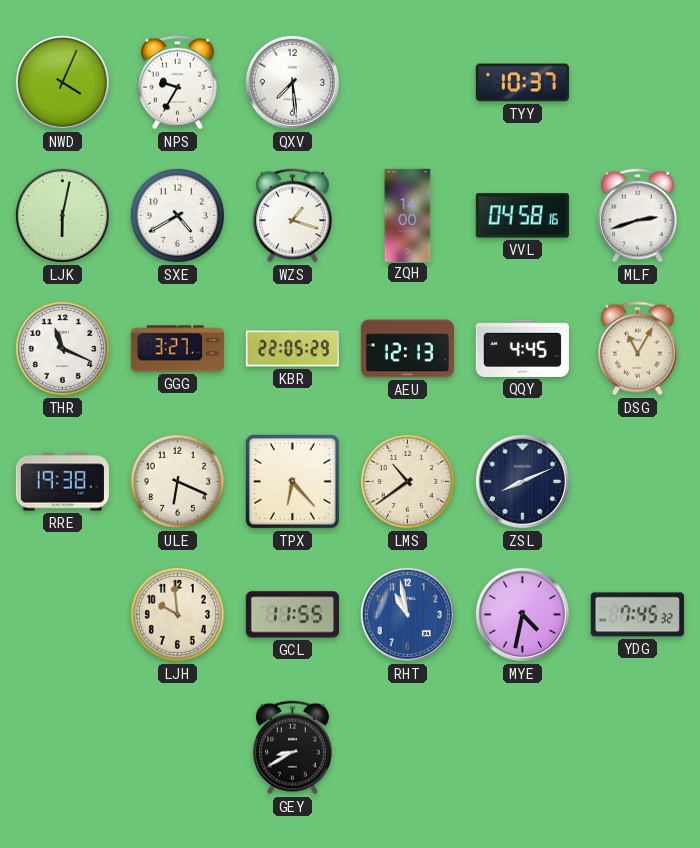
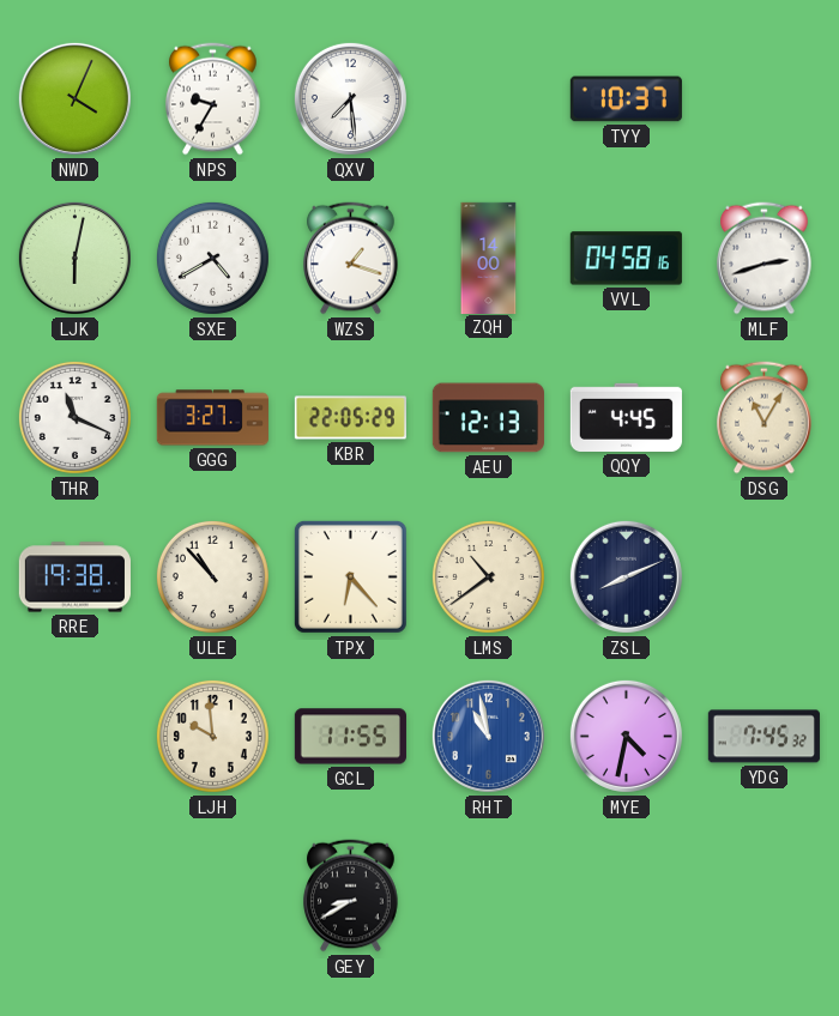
ULE: 6:19 -> 10:53
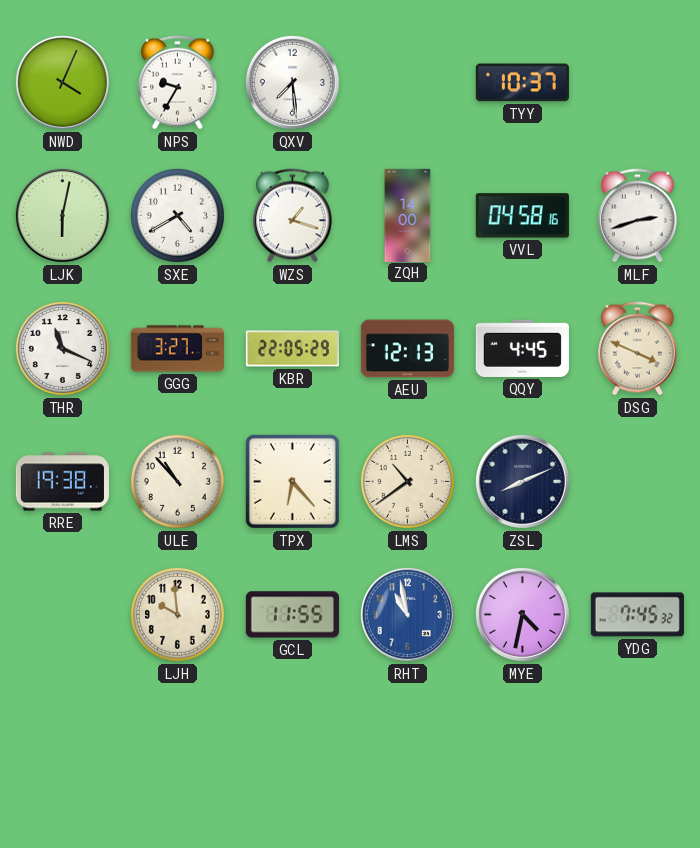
DSG: 11:05 -> 3:49
GEY: 8:40 -> none
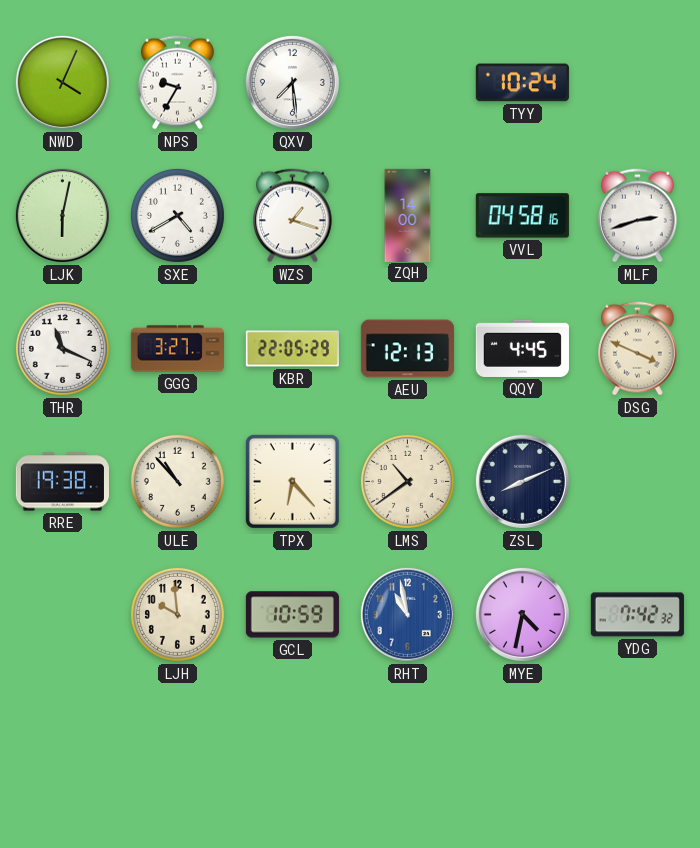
TYY: 10:37 -> 10:24
GCL: 11:55 -> 10:59
YDG: 7:45 -> 7:42
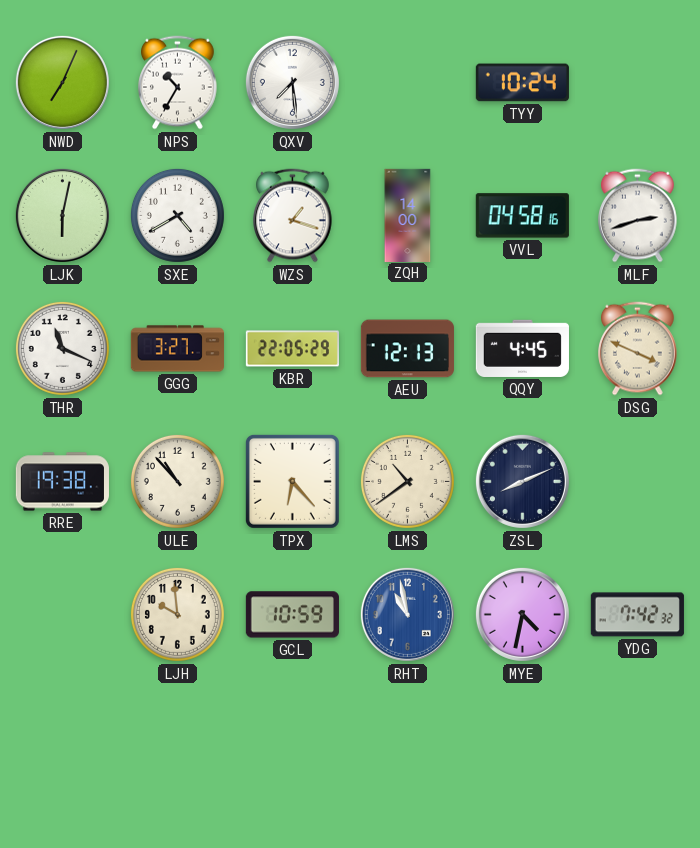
NWD: 4:04 -> 7:04
NPS: 9:35 -> 10:35
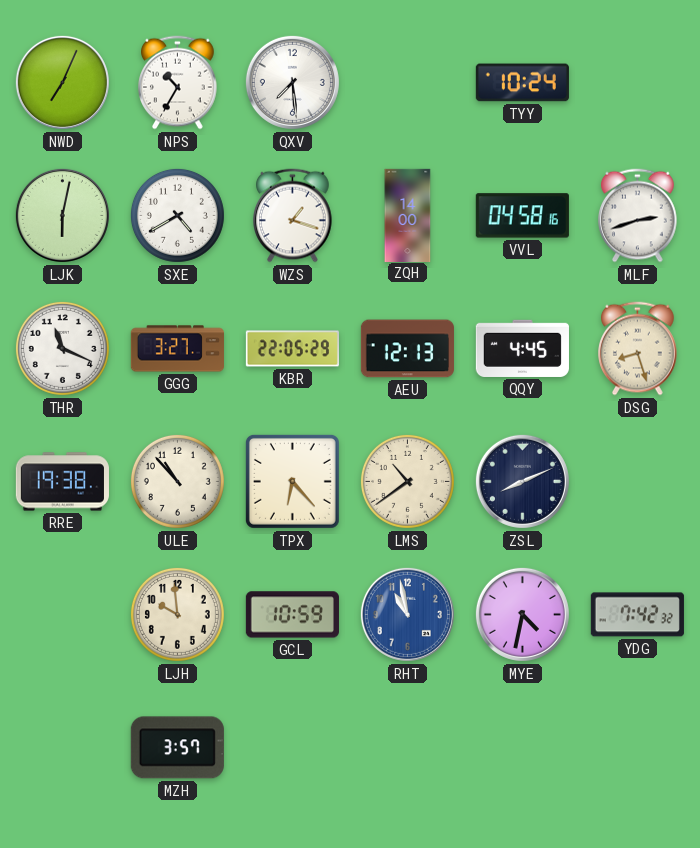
DSG: 3:49 -> 8:27
MZH: none -> 3:57
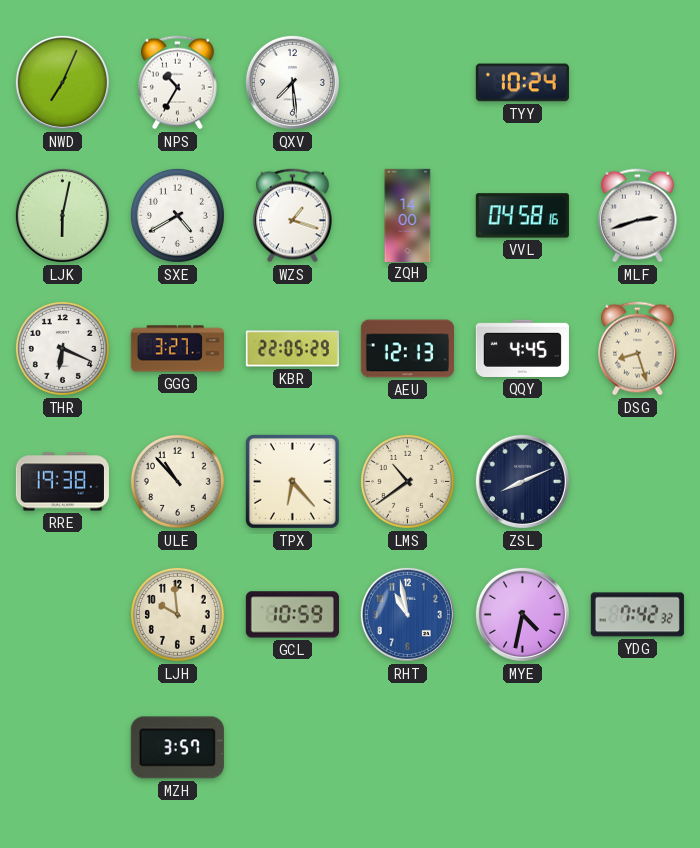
THR: 11:19 -> 6:19
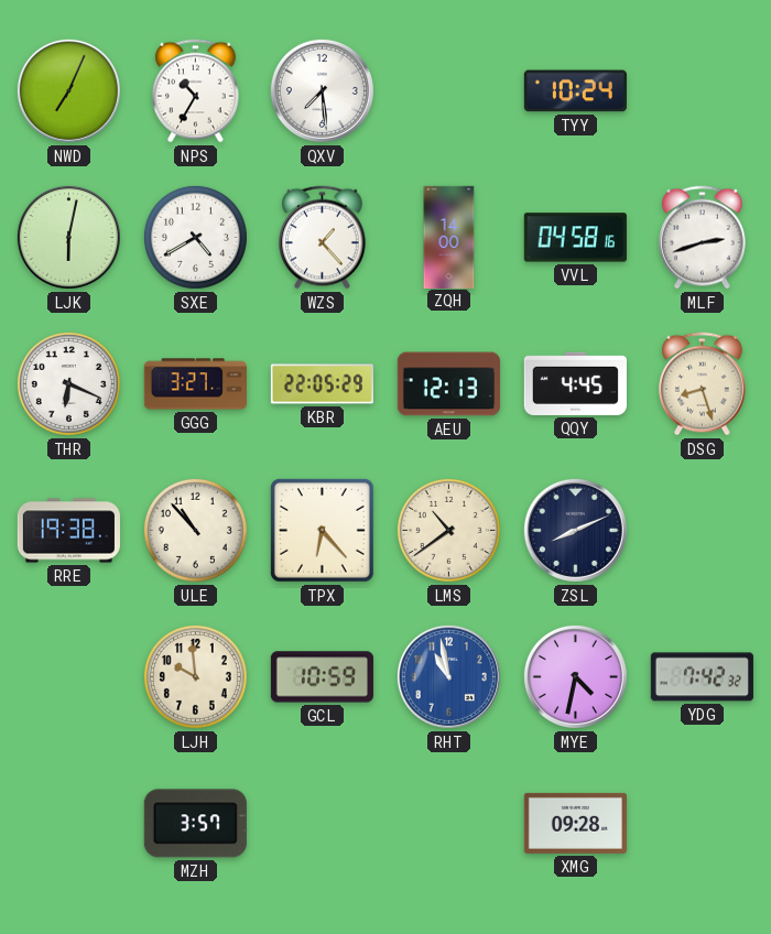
WZS: 1:18 -> 1:23
XMG: none -> 09:28
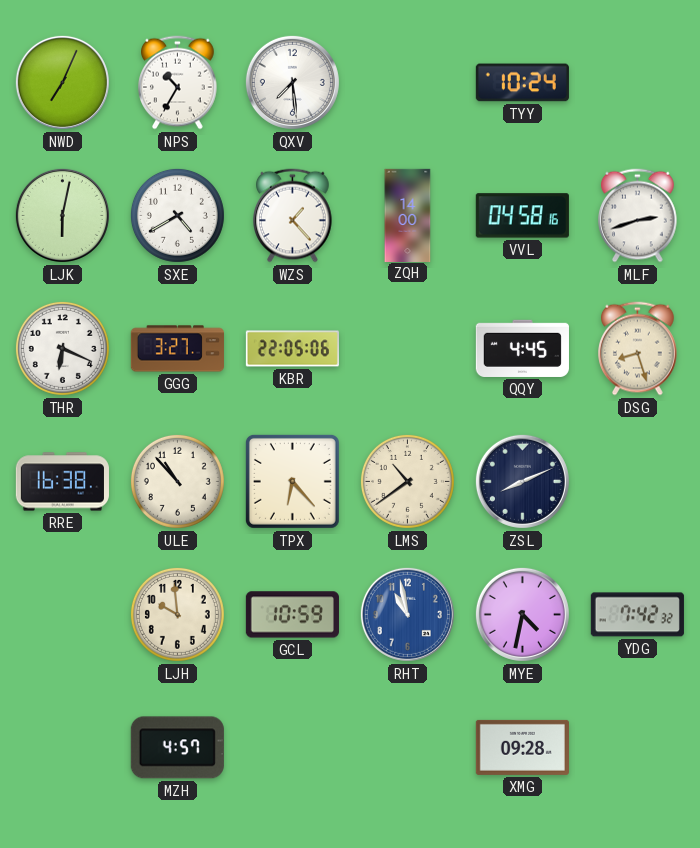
KBR: 22:05:29 -> 22:05:06
AEU: 12:13 -> none
RRE: 19:38 -> 16:38
MZH: 3:57 -> 4:57
